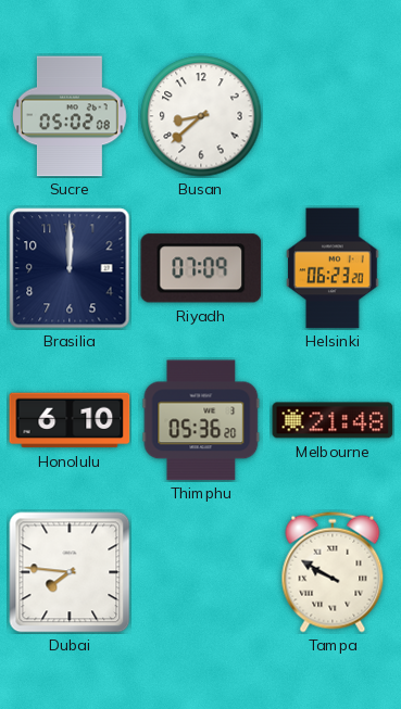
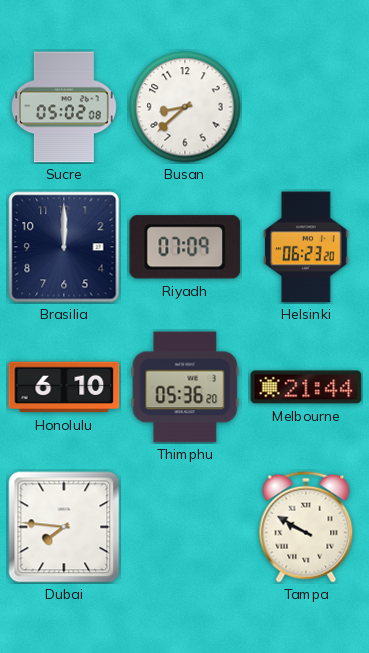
Melbourne: 21:48 -> 21:44
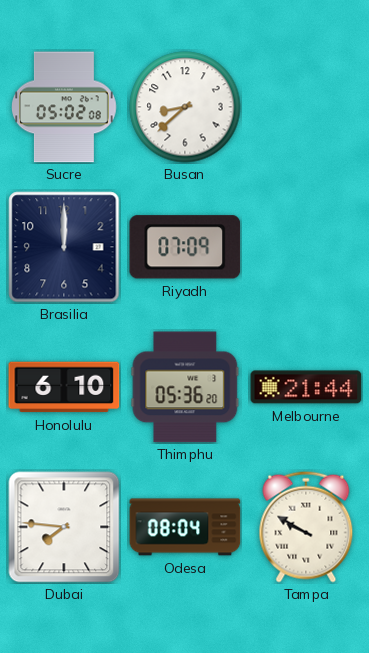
Helsinki: 06:23 -> none
Odesa: none -> 08:04
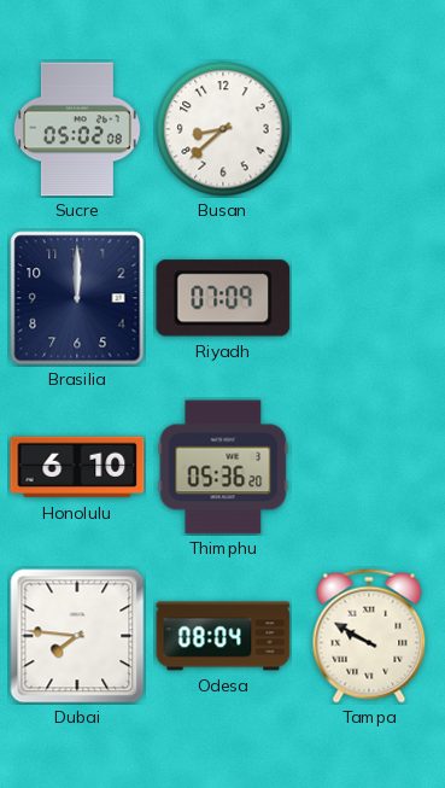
Melbourne: 21:44 -> none
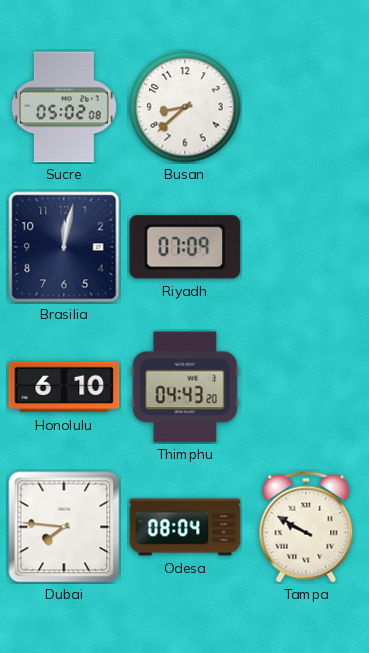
Brasilia: 12:00 -> 12:02
Thimphu: 05:36 -> 04:43
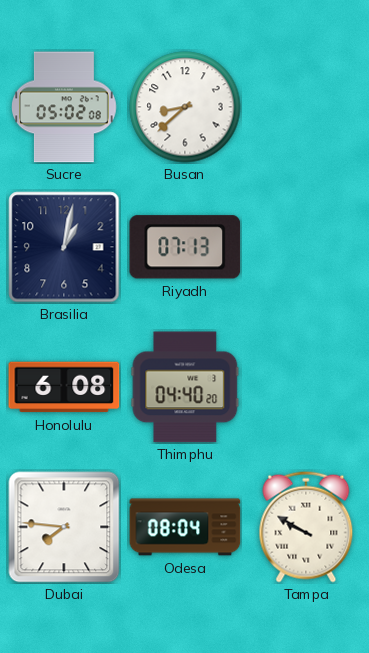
Brasilia: 12:02 -> 1:02
Riyadh: 07:09 -> 07:13
Honolulu: 6:10 -> 6:08
Thimphu: 04:43 -> 04:40
